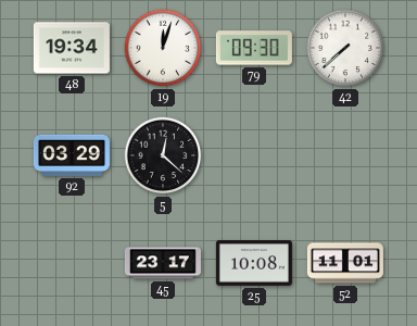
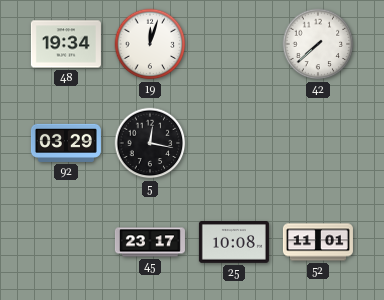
79: 09:30 -> none
5: 12:22 -> 12:17
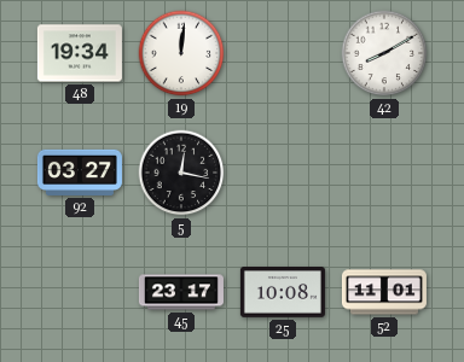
19: 12:03 -> 12:01
42: 7:38 -> 8:10
92: 03:29 -> 03:27
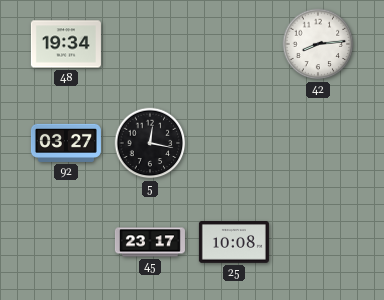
19: 12:01 -> none
42: 8:10 -> 8:14
52: 11:01 -> none
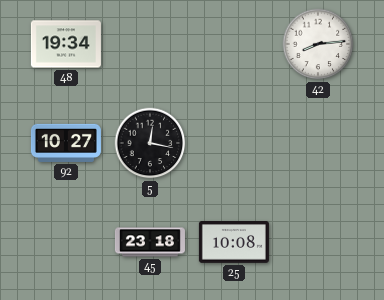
92: 03:27 -> 10:27
45: 23:17 -> 23:18
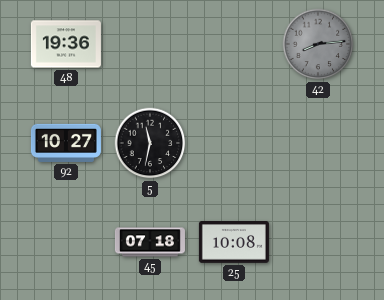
48: 19:34 -> 19:36
42 dial: white -> grey
5: 12:17 -> 11:32
45: 23:18 -> 07:18
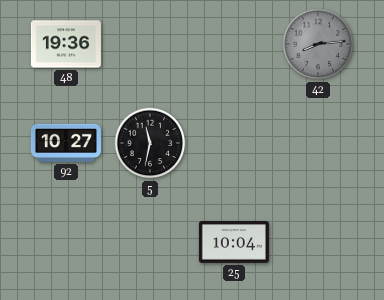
45: 07:18 -> none
25: 10:08 -> 10:04
